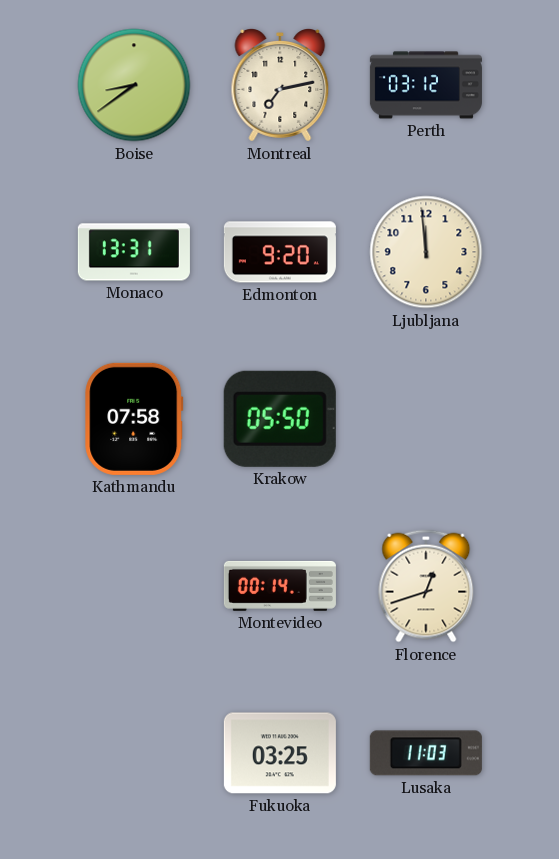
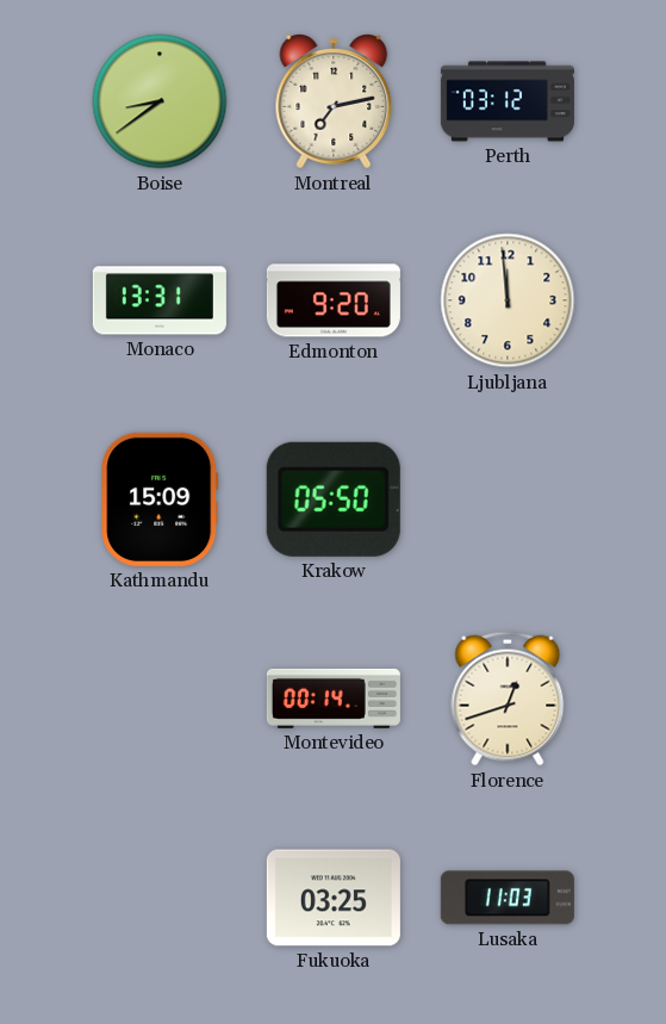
Kathmandu: 07:58 -> 15:09
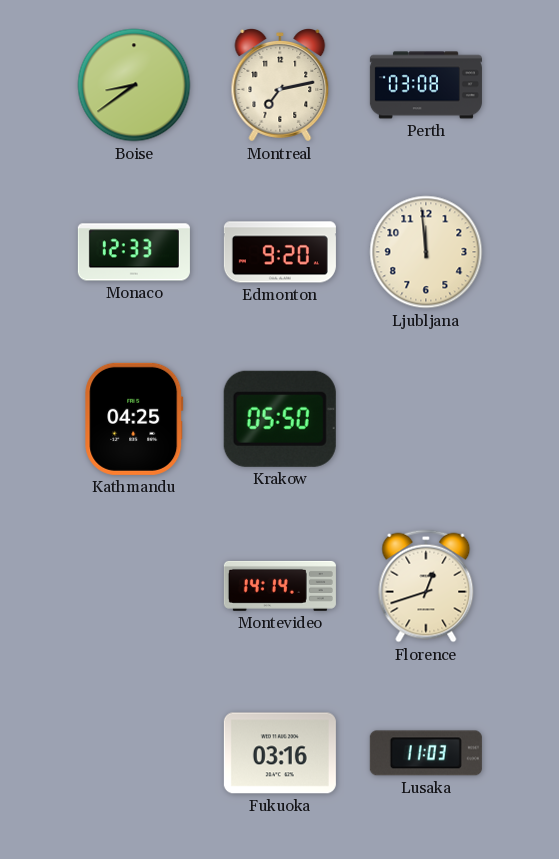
Perth: 03:12 -> 03:08
Monaco: 13:31 -> 12:33
Kathmandu: 15:09 -> 04:25
Montevideo: 00:14 -> 14:14
Fukuoka: 03:25 -> 03:16
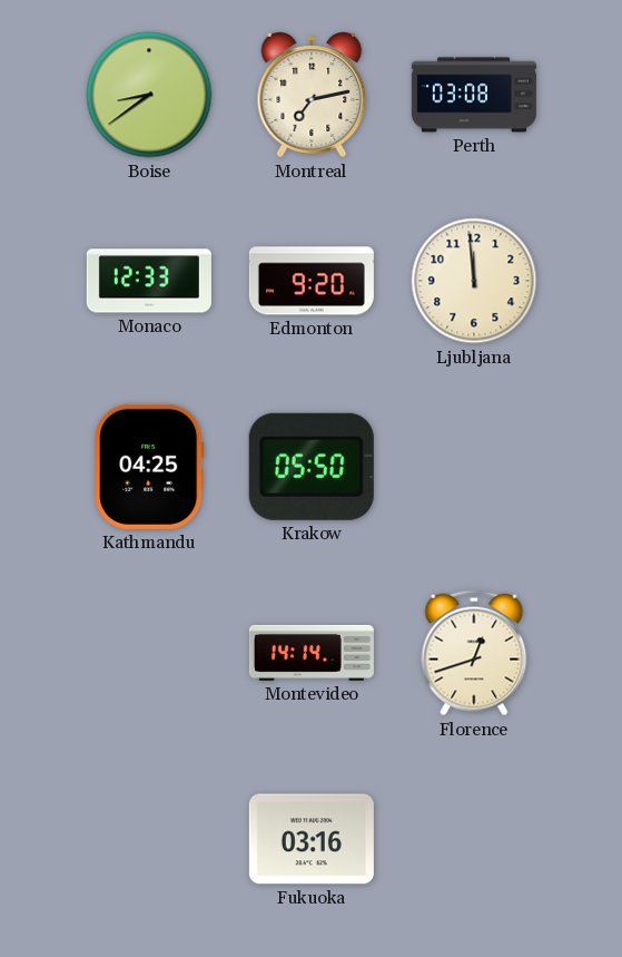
Lusaka: 11:03 -> none
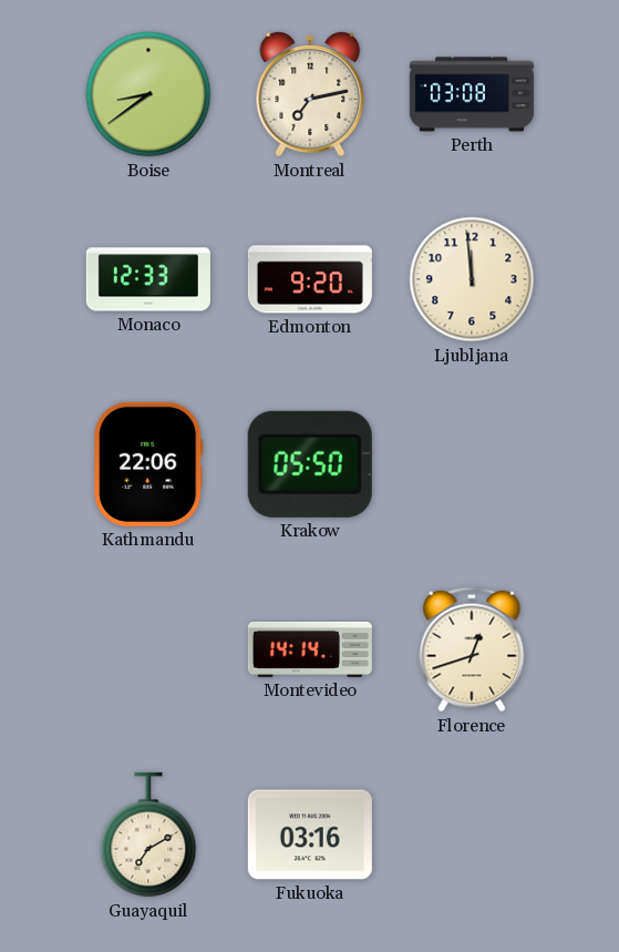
Kathmandu: 04:25 -> 22:06
Guayaquil: none -> 7:10
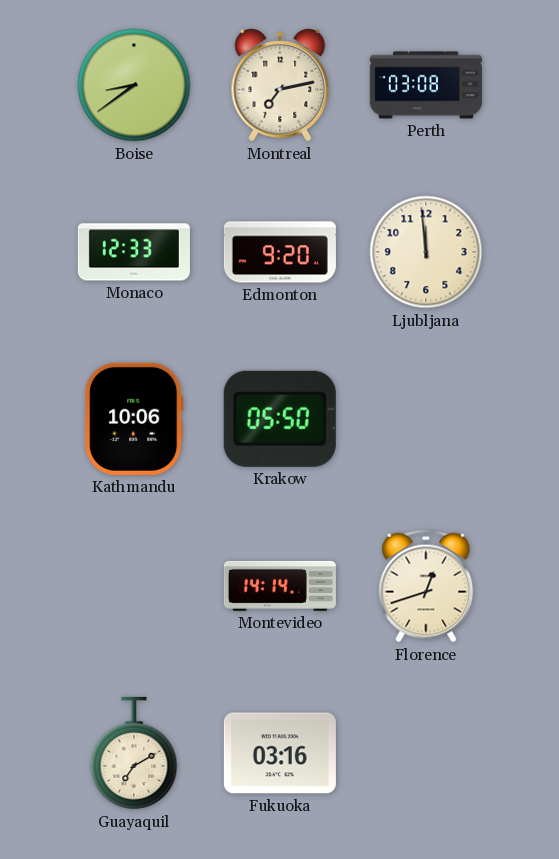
Kathmandu: 22:06 -> 10:06
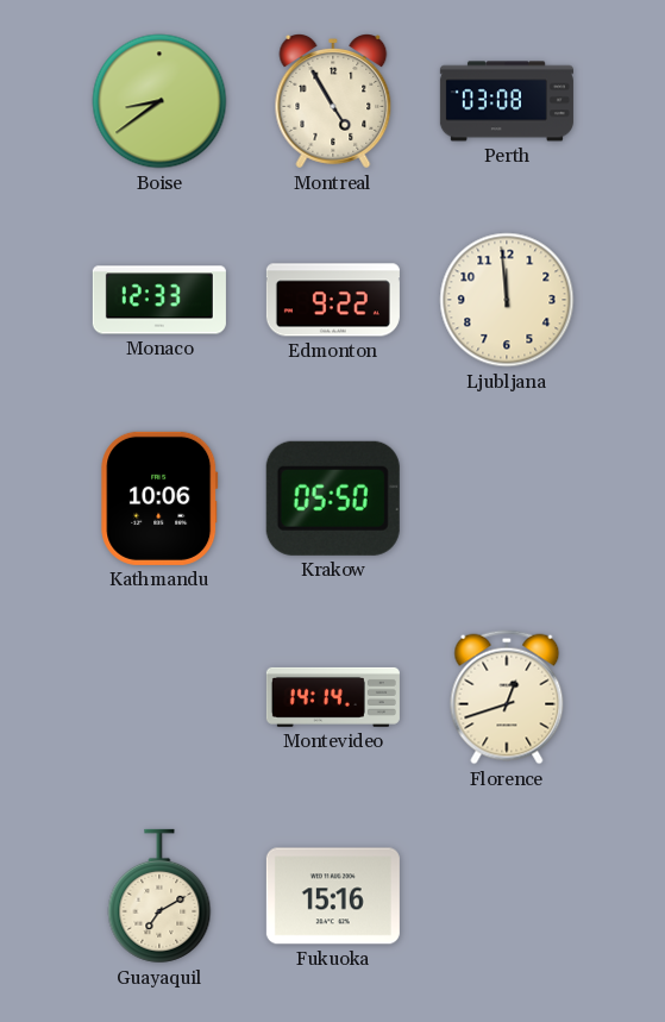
Montreal: 7:13 -> 4:55
Edmonton: 9:20 -> 9:22
Fukuoka: 03:16 -> 15:16
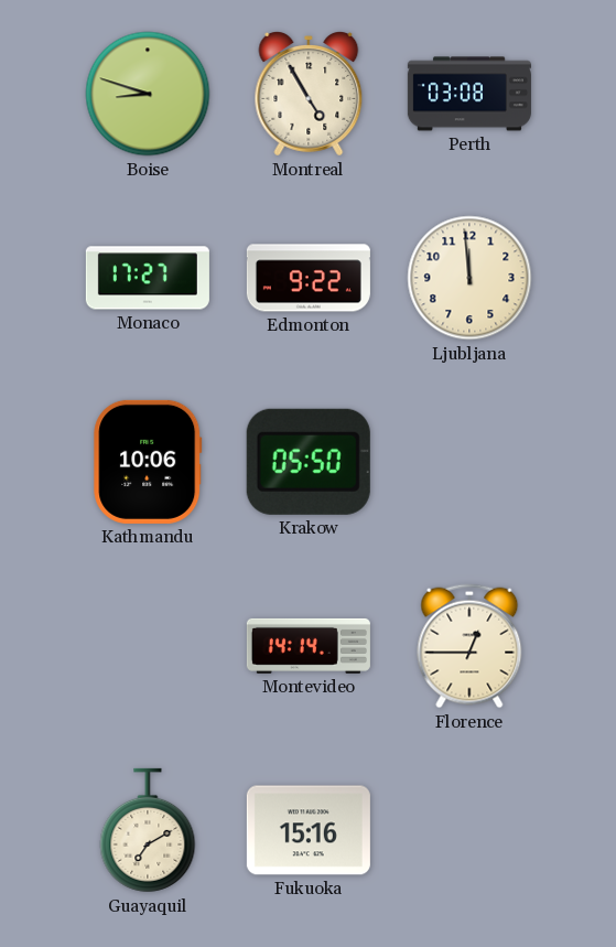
Boise: 8:39 -> 8:48
Monaco: 12:33 -> 17:27
Florence: 12:42 -> 12:45
